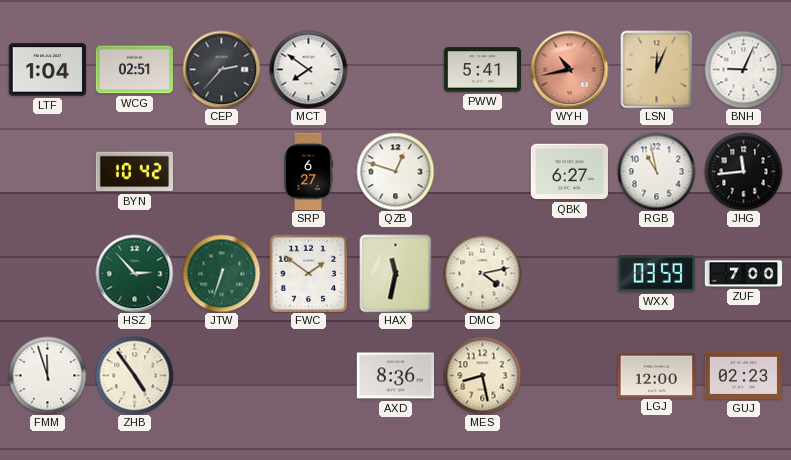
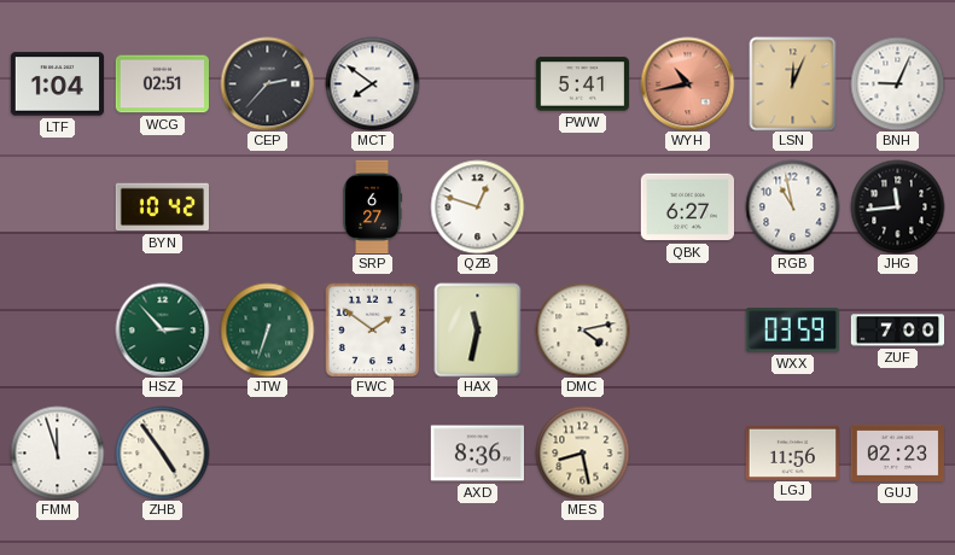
LGJ: 12:00 -> 11:56
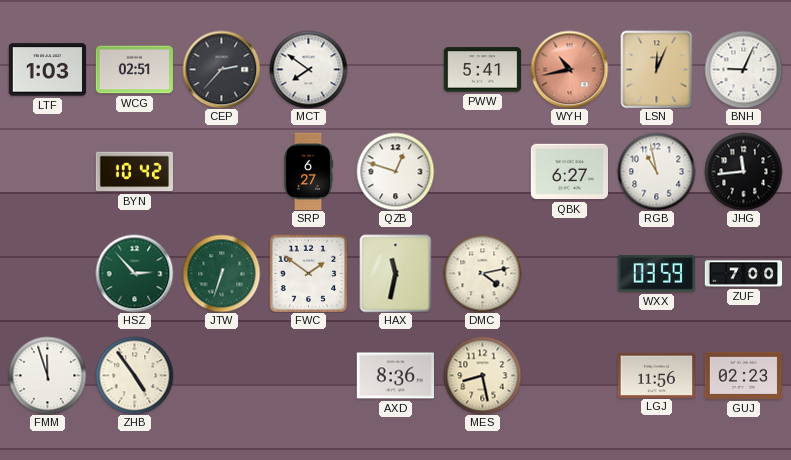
LTF: 1:04 -> 1:03
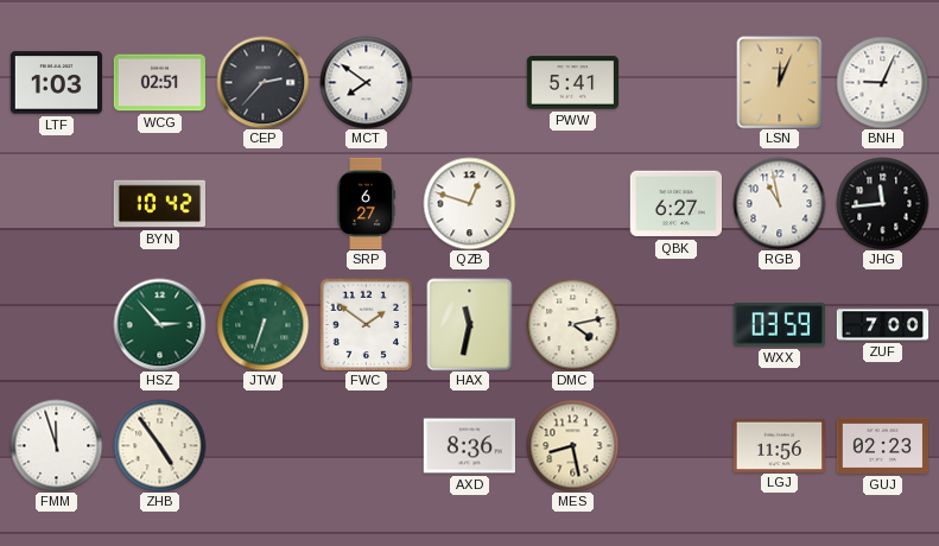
WYH: 10:43 -> none
